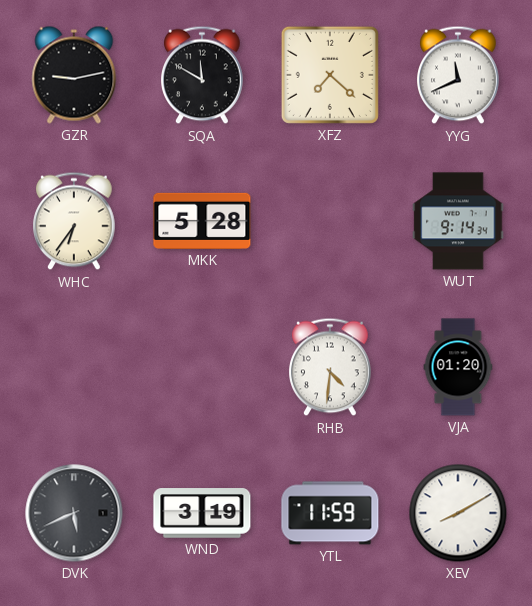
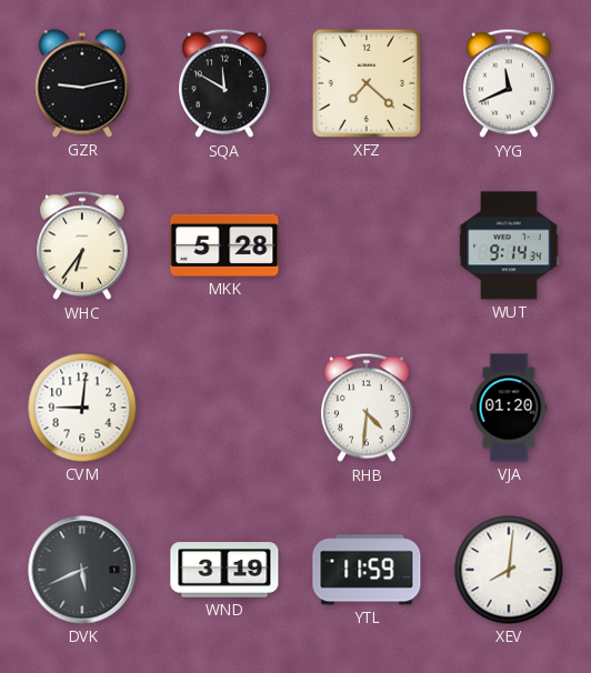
CVM: none -> 9:01
XEV: 8:10 -> 8:01
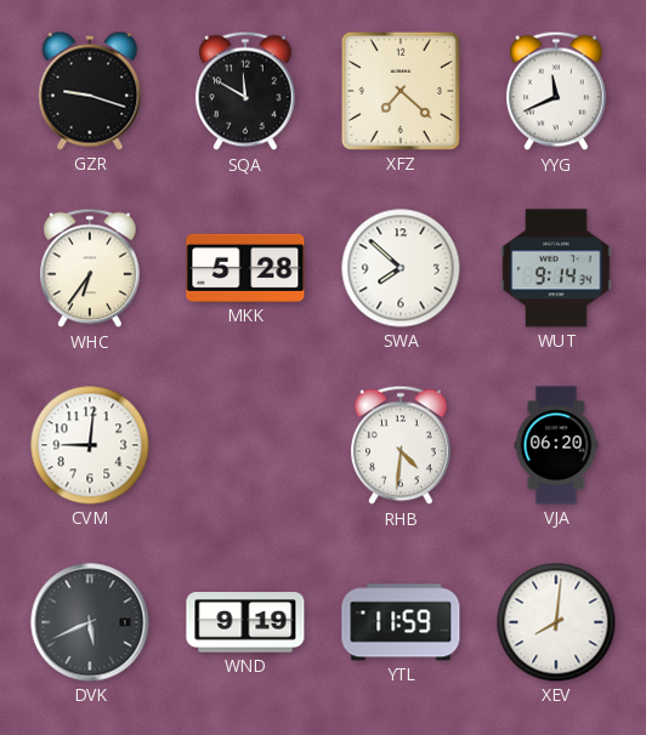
GZR: 9:13 -> 9:18
SWA: none -> 7:52
VJA: 01:20 -> 06:20
WND: 3:19 -> 9:19
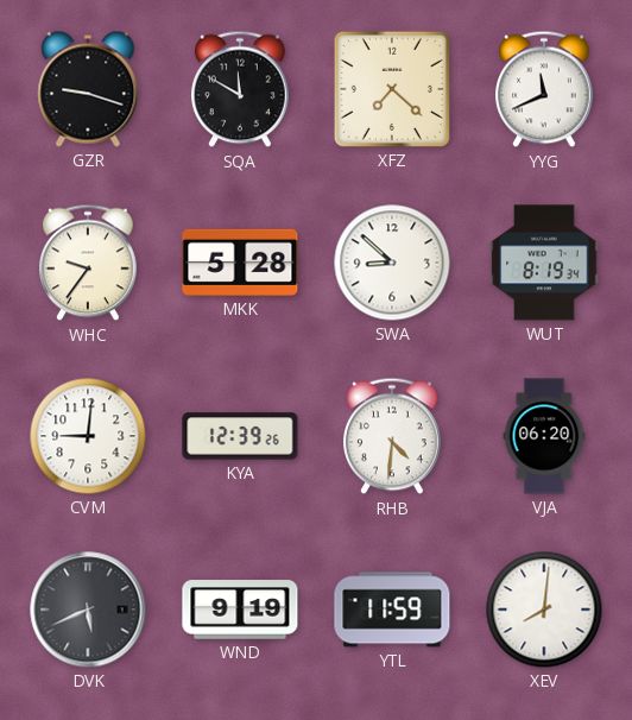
WHC: 6:36 -> 9:36
SWA: 7:52 -> 8:52
WUT: 9:14 -> 8:19
KYA: none -> 12:39
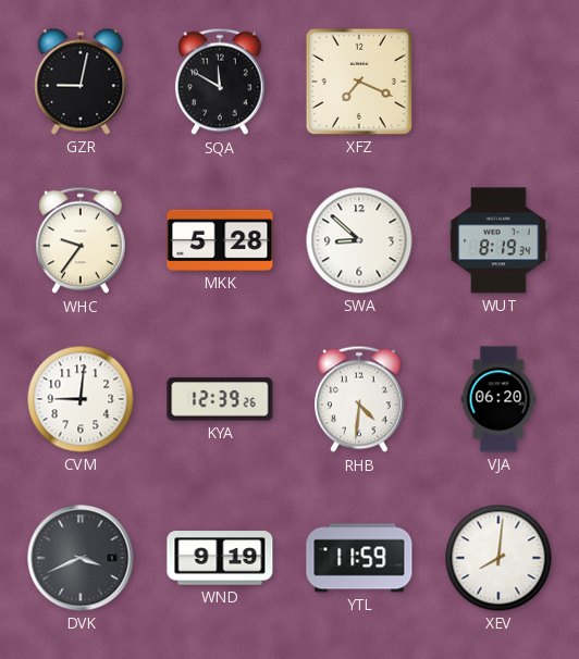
GZR: 9:18 -> 9:02
XFZ: 7:22 -> 7:19
YYG: 11:41 -> none
DVK: 5:41 -> 3:41
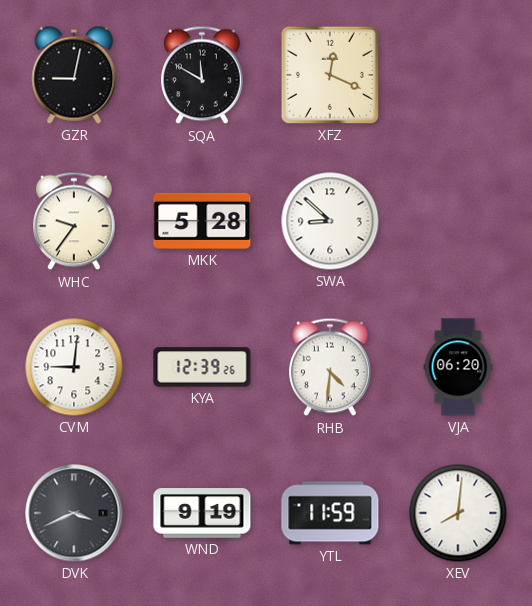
XFZ: 7:19 -> 12:19
WUT: 8:19 -> none
